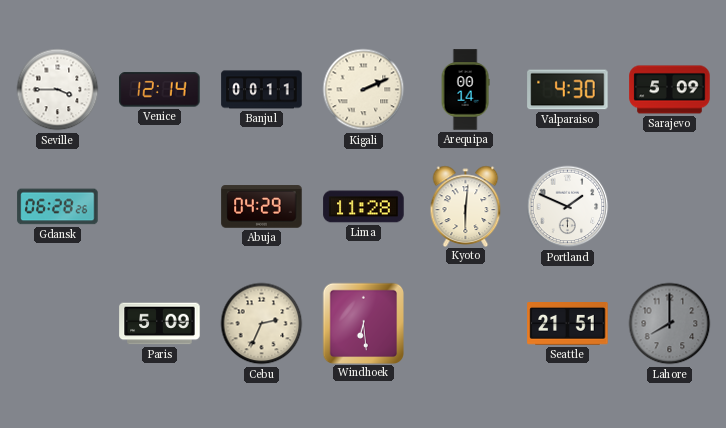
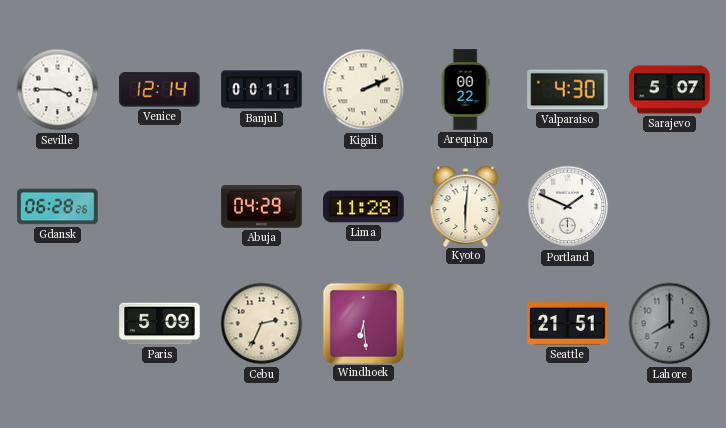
Arequipa: 00:14 -> 00:22
Sarajevo: 5:09 -> 5:07
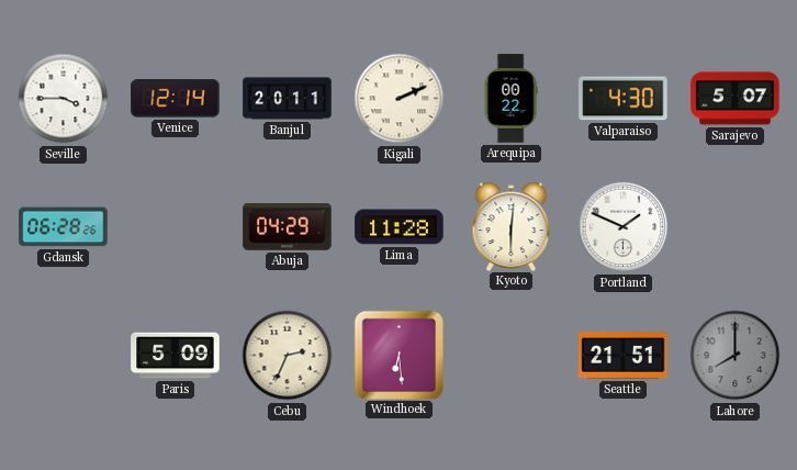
Banjul: 00:11 -> 20:11
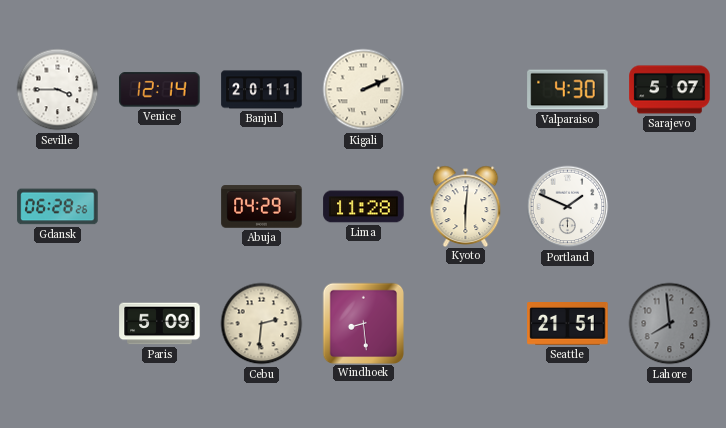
Arequipa: 00:22 -> none
Cebu: 2:34 -> 2:31
Windhoek: 6:29 -> 8:29
Lahore: 8:00 -> 7:59
